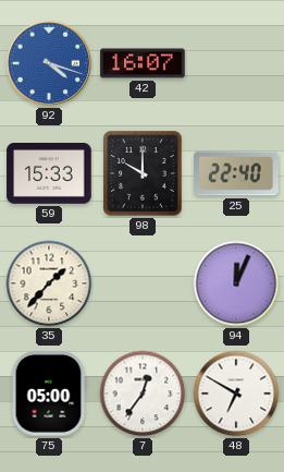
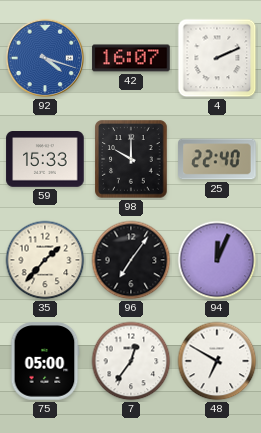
4: none -> 2:11
96: none -> 7:06
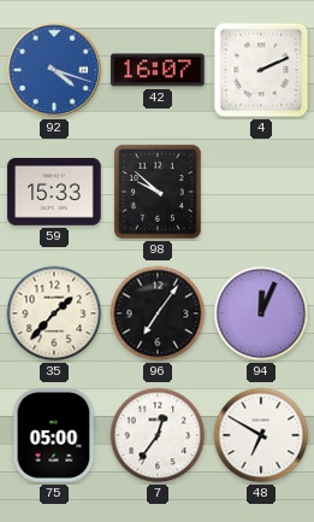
98: 10:00 -> 9:52
25: 22:40 -> none
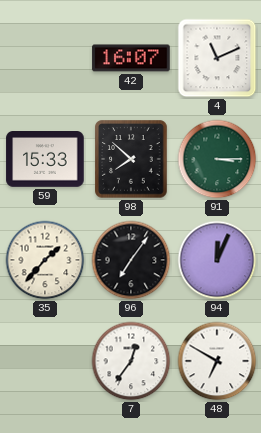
92: 4:18 -> none
4: 2:11 -> 11:11
98: 9:52 -> 7:52
91: none -> 3:15
75: 05:00 -> none
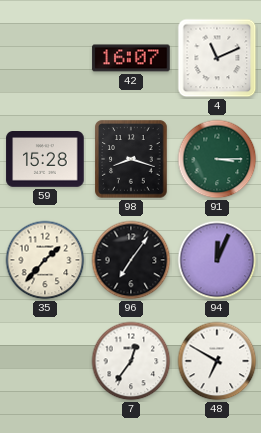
59: 15:33 -> 15:28
98: 7:52 -> 8:18
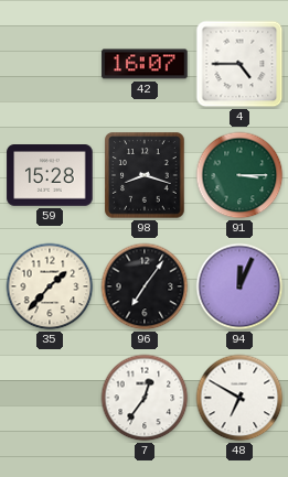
4: 11:11 -> 4:45
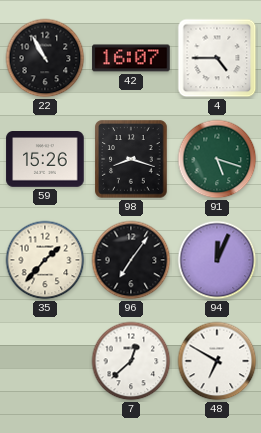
22: none -> 10:55
59: 15:28 -> 15:26
91: 3:15 -> 5:18
7: 12:36 -> 12:38
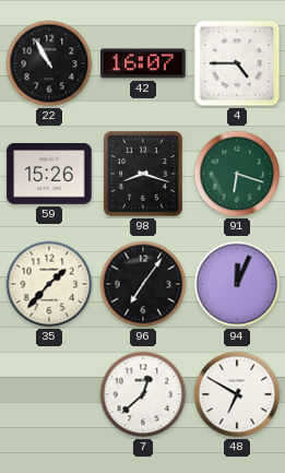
91: 5:18 -> 6:18
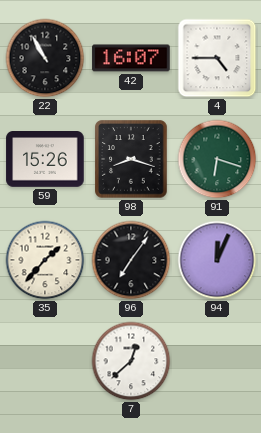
48: 6:50 -> none
